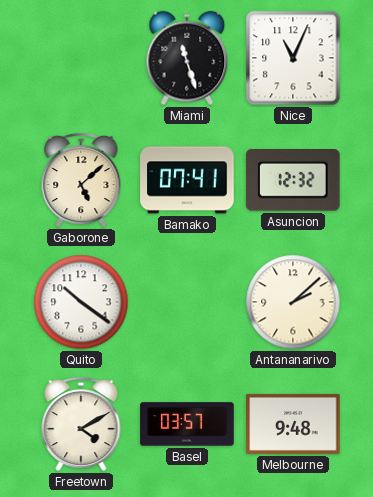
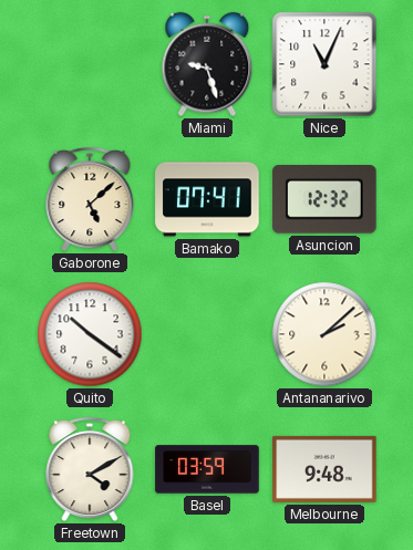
Miami: 11:27 -> 9:27
Basel: 03:57 -> 03:59
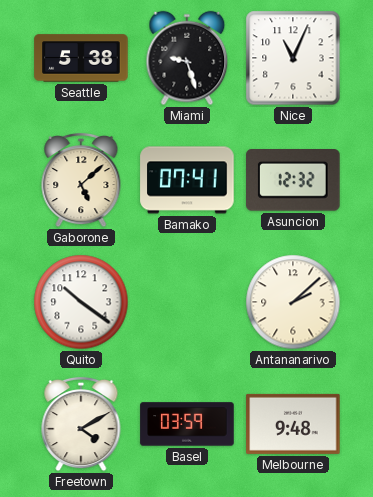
Seattle: none -> 5:38
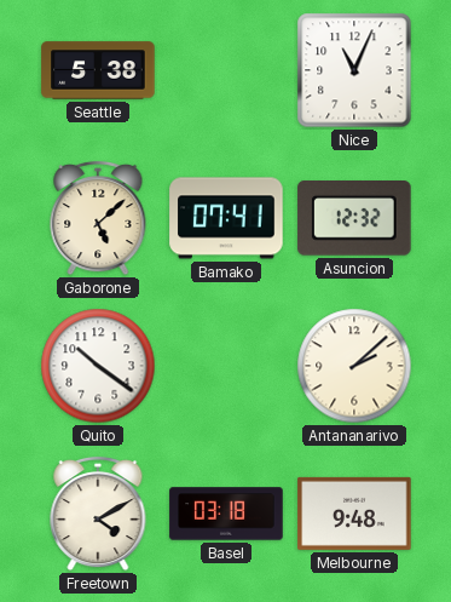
Miami: 9:27 -> none
Basel: 03:59 -> 03:18
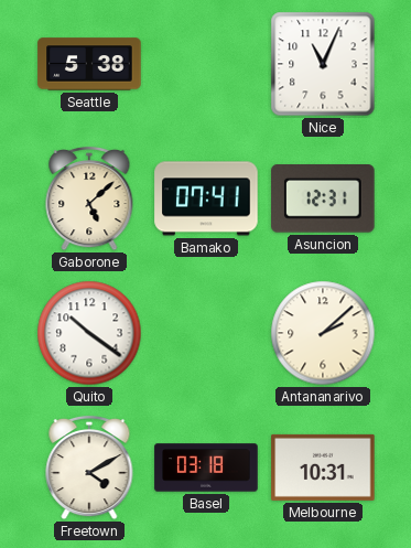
Asuncion: 12:32 -> 12:31
Melbourne: 9:48 -> 10:31
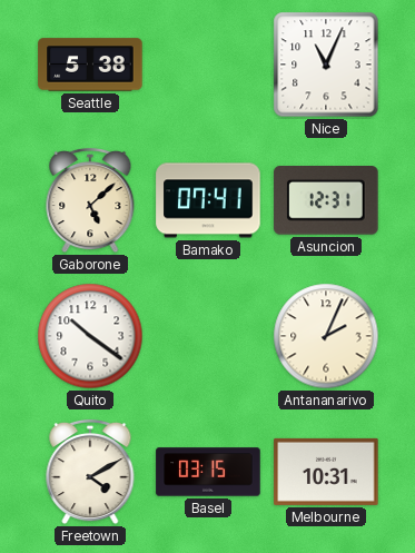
Antananarivo: 2:08 -> 2:04
Basel: 03:18 -> 03:15
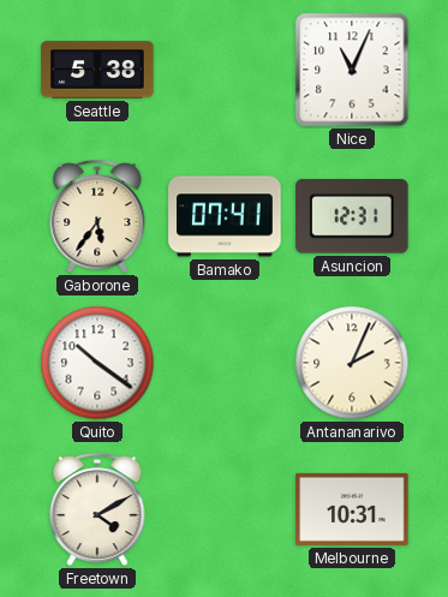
Gaborone: 5:08 -> 5:36
Basel: 03:15 -> none
